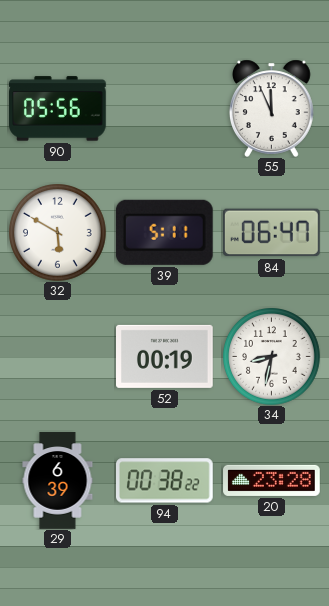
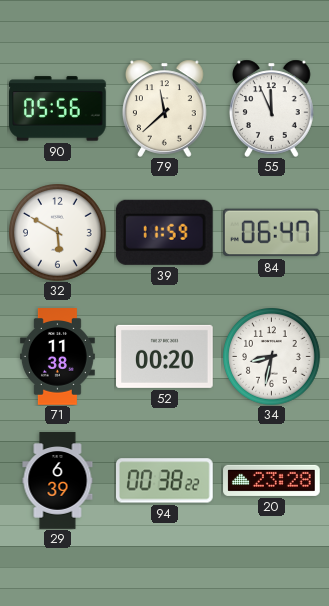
79: none -> 11:38
39: 5:11 -> 11:59
71: none -> 11:38
52: 00:19 -> 00:20
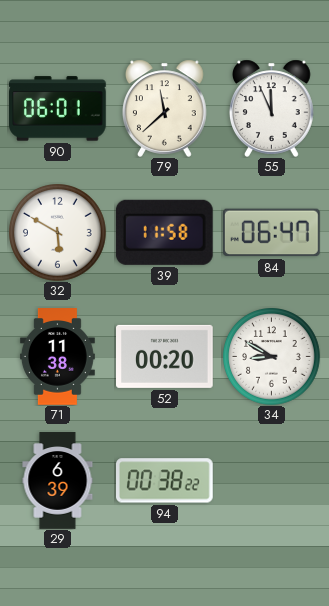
90: 05:56 -> 06:01
39: 11:59 -> 11:58
34: 8:32 -> 8:50
20: 23:28 -> none
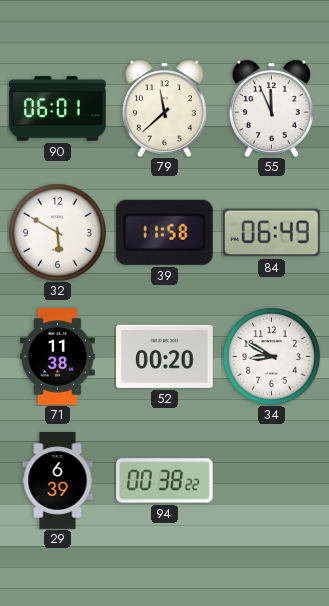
84: 06:47 -> 06:49
